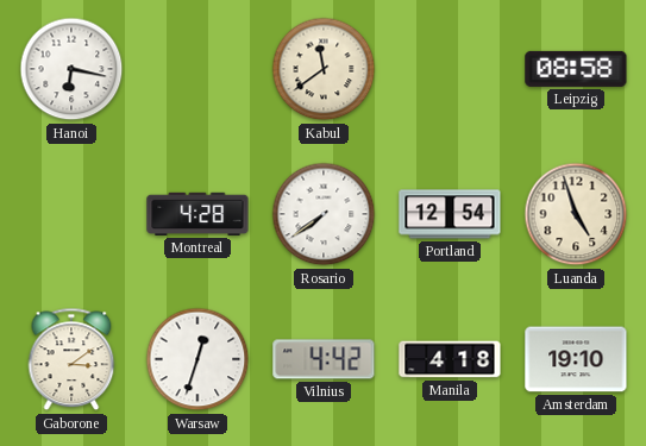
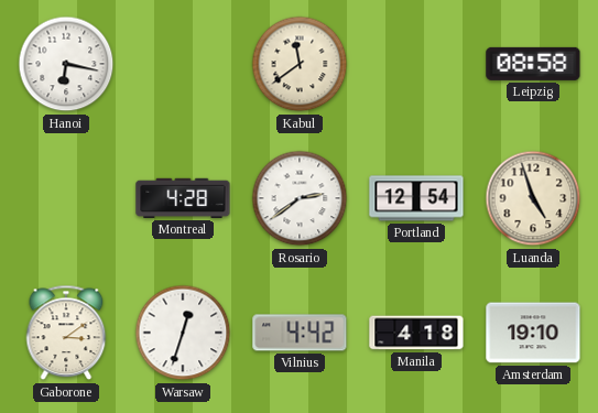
Rosario: 7:39 -> 2:39
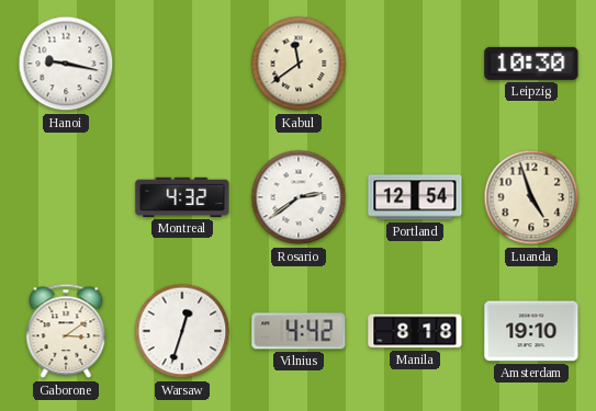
Hanoi: 6:17 -> 9:17
Leipzig: 08:58 -> 10:30
Montreal: 4:28 -> 4:32
Manila: 4:18 -> 8:18
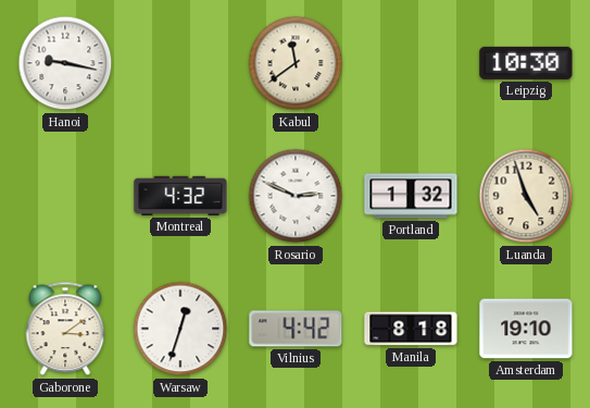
Rosario: 2:39 -> 2:49
Portland: 12:54 -> 1:32
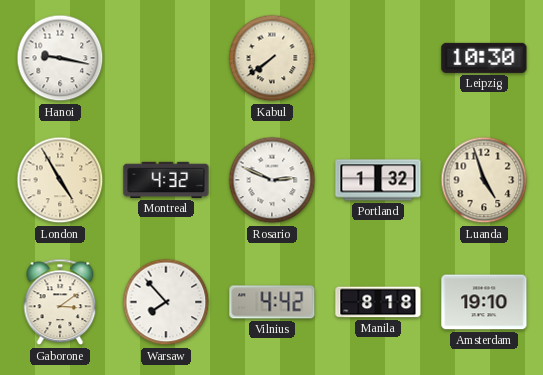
Kabul: 11:39 -> 7:39
London: none -> 4:55
Warsaw: 12:33 -> 7:53
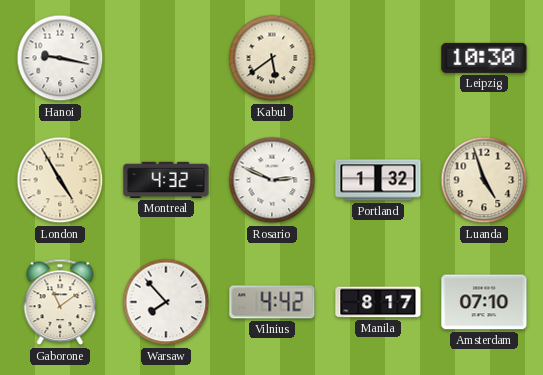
Kabul: 7:39 -> 5:39
Gaborone: 3:09 -> 11:09
Manila: 8:18 -> 8:17
Amsterdam: 19:10 -> 07:10
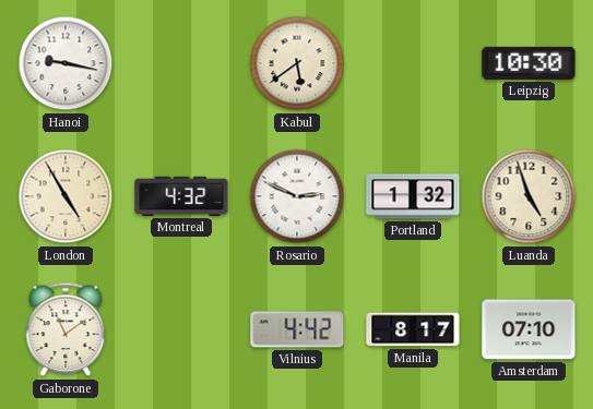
Warsaw: 7:53 -> none
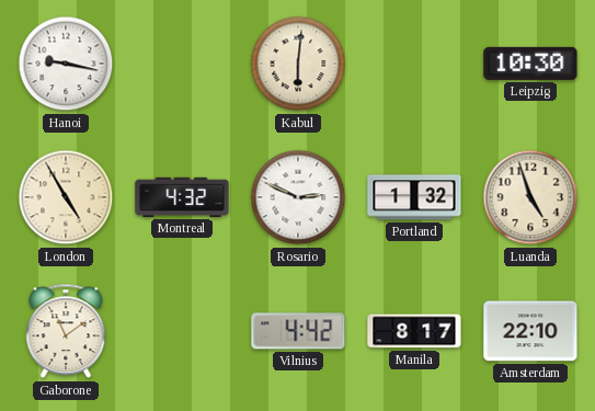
Kabul: 5:39 -> 6:01
Amsterdam: 07:10 -> 22:10
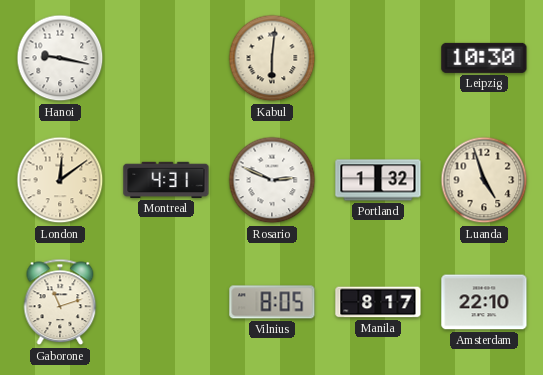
London: 4:55 -> 12:09
Montreal: 4:32 -> 4:31
Gaborone: 11:09 -> 11:12
Vilnius: 4:42 -> 8:05
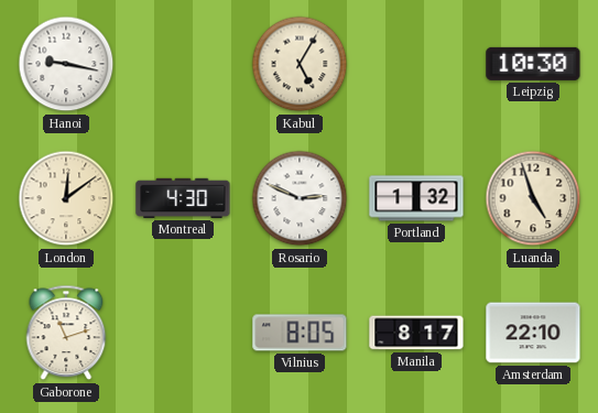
Kabul: 6:01 -> 5:05
Montreal: 4:31 -> 4:30
